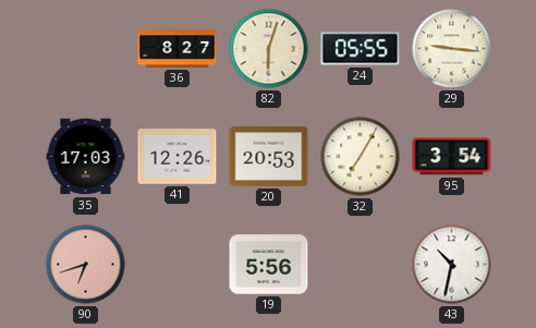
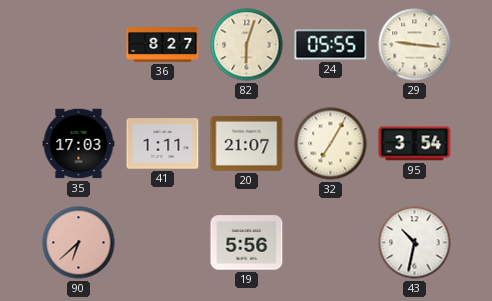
41: 12:26 -> 1:11
20: 20:53 -> 21:07
90: 6:42 -> 6:38
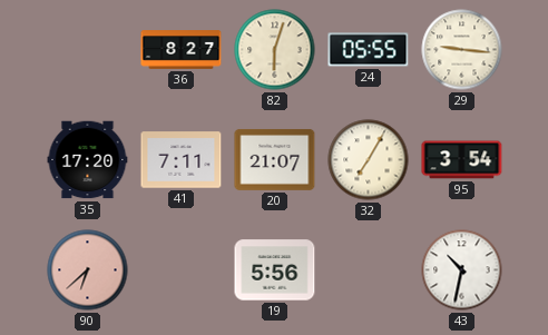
35: 17:03 -> 17:20
41: 1:11 -> 7:11
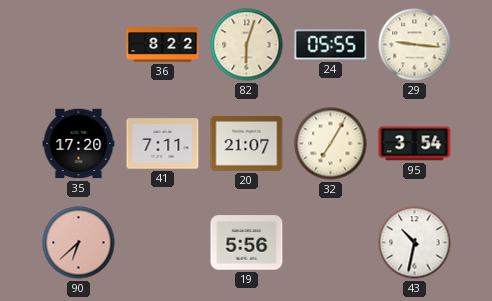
36: 8:27 -> 8:22
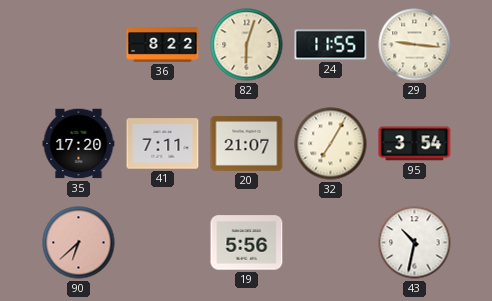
24: 05:55 -> 11:55
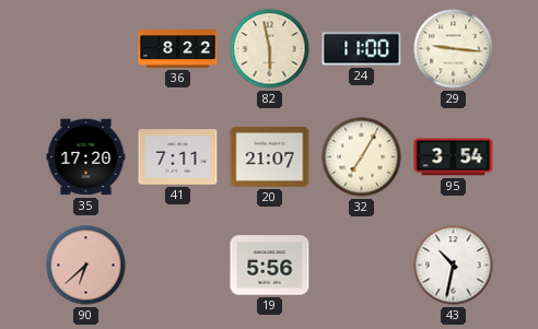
82: 6:03 -> 5:58
24: 11:55 -> 11:00
